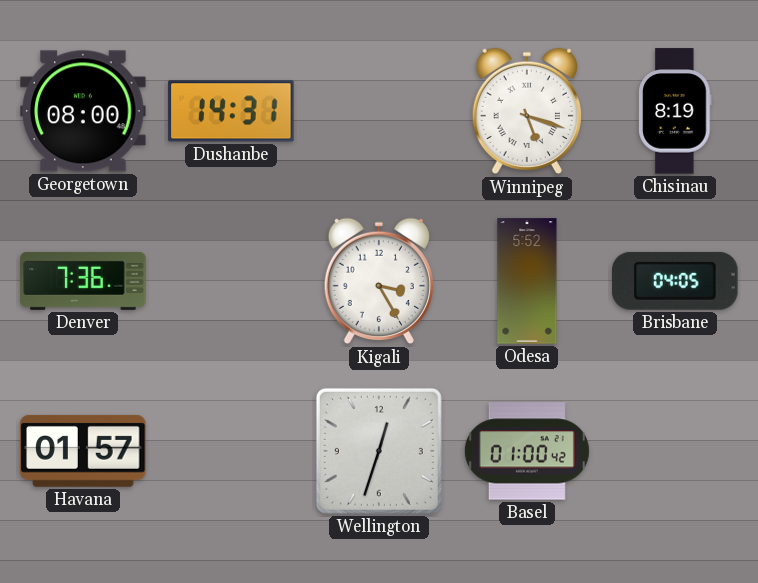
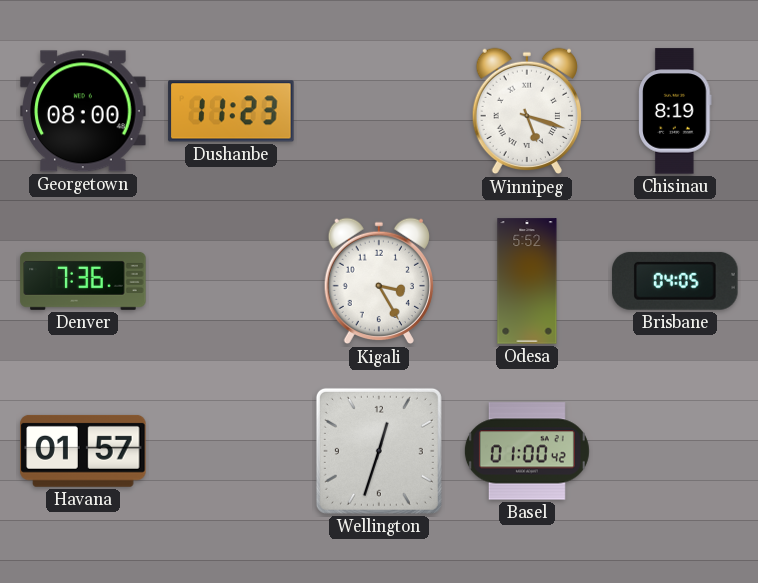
Dushanbe: 14:31 -> 11:23
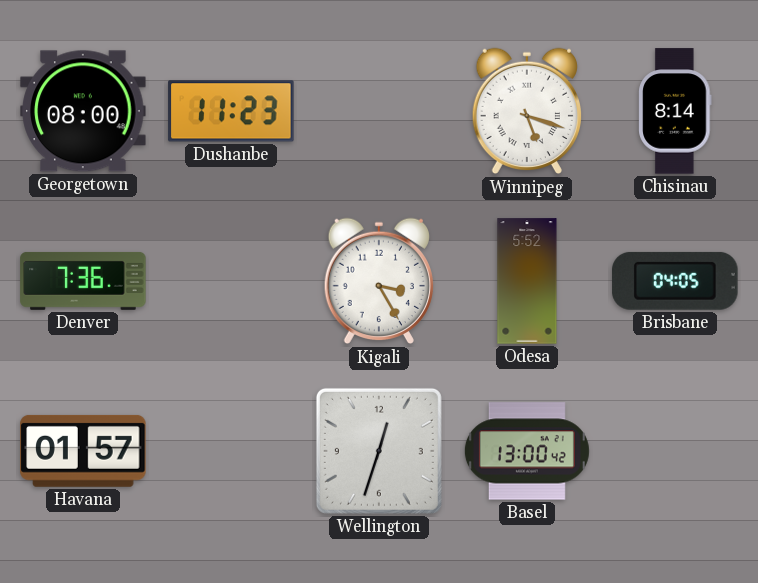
Chisinau: 8:19 -> 8:14
Basel: 01:00 -> 13:00
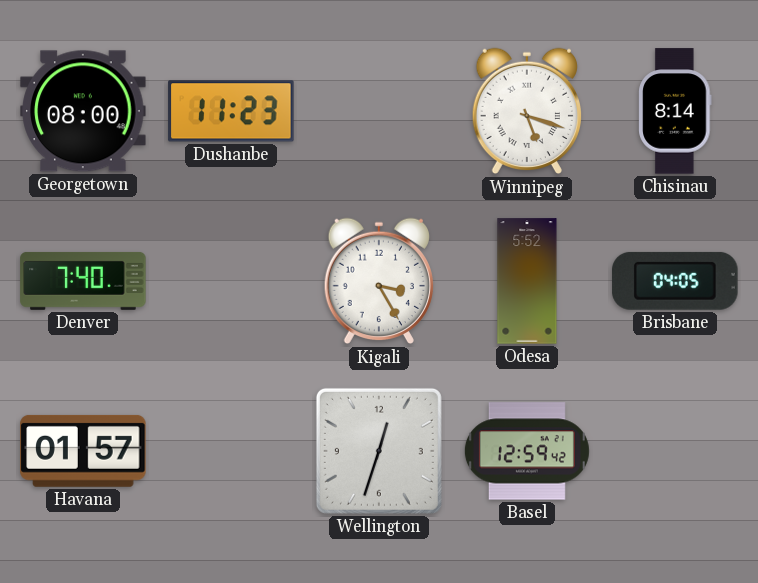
Denver: 7:36 -> 7:40
Basel: 13:00 -> 12:59
